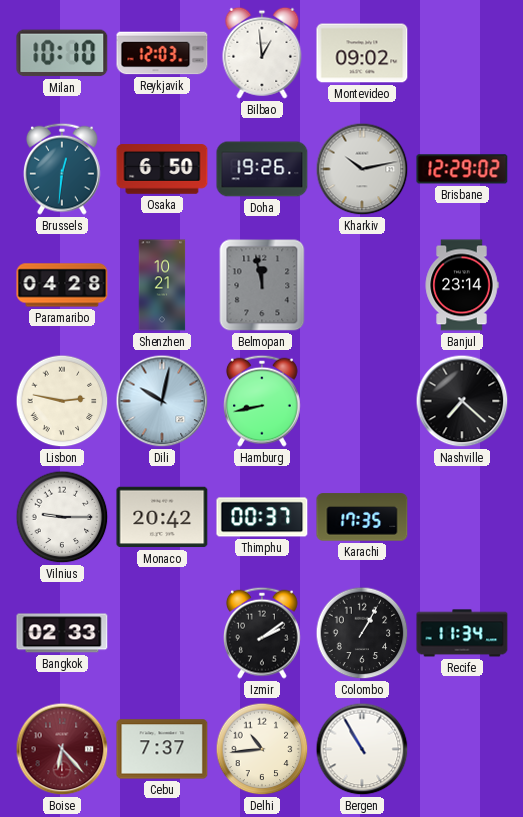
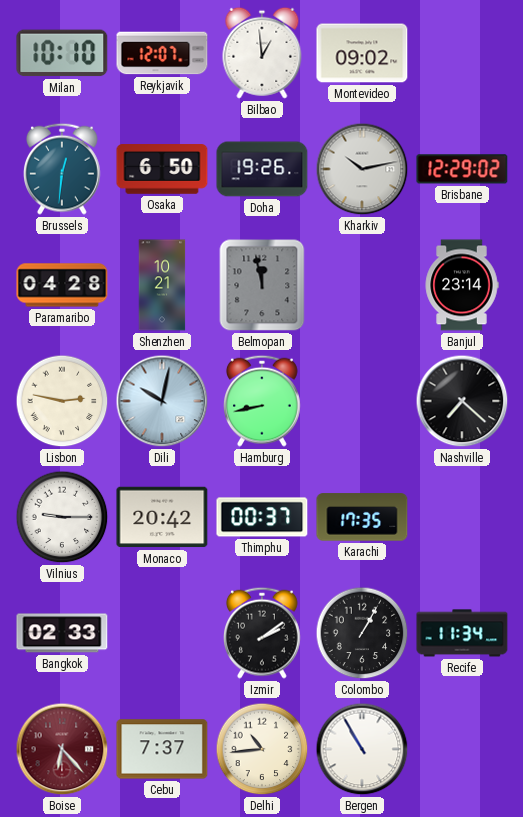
Reykjavik: 12:03 -> 12:07
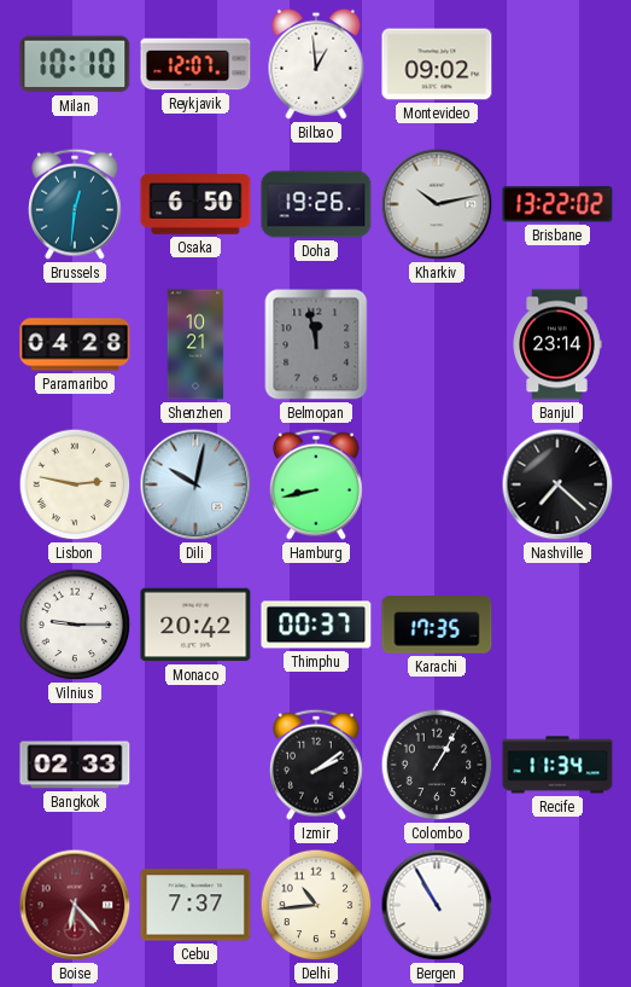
Brisbane: 12:29 -> 13:22
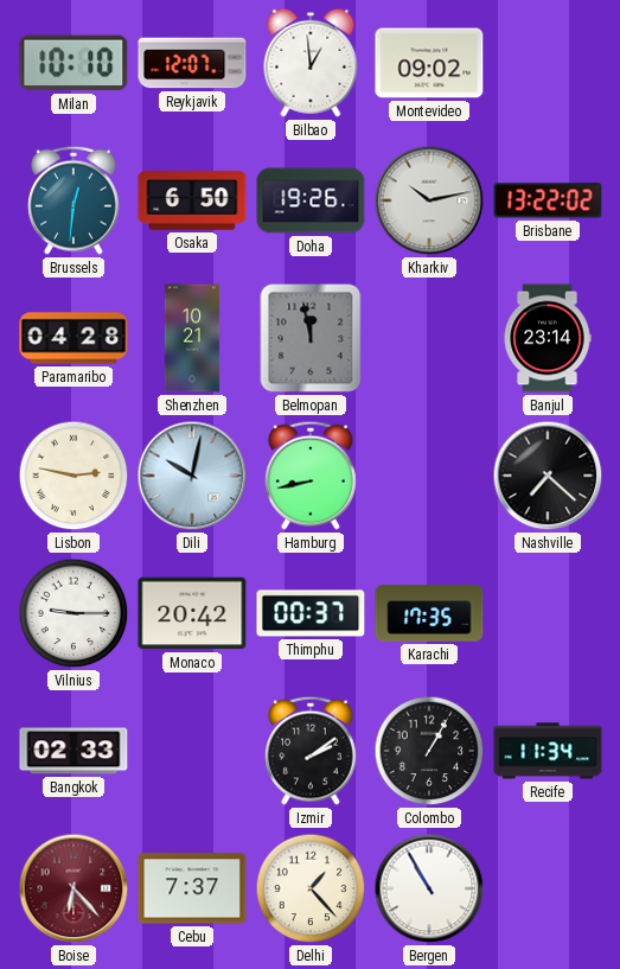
Delhi: 10:44 -> 1:23
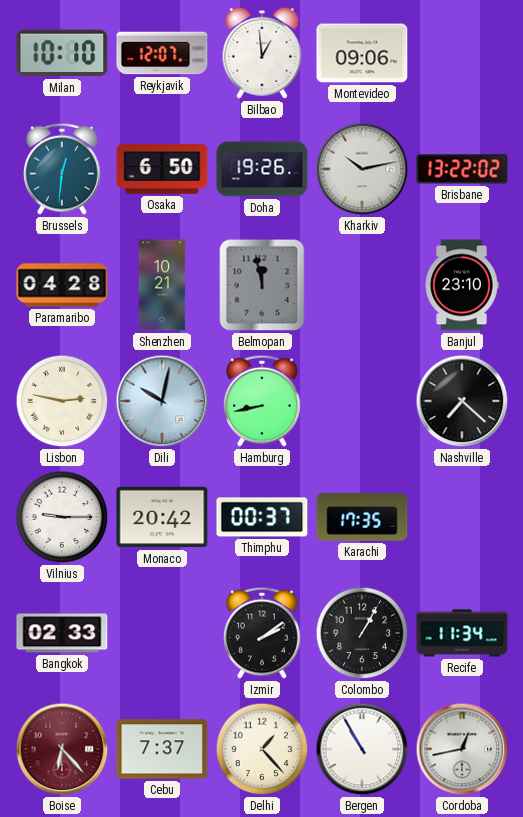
Montevideo: 09:02 -> 09:06
Banjul: 23:14 -> 23:10
Cordoba: none -> 12:43
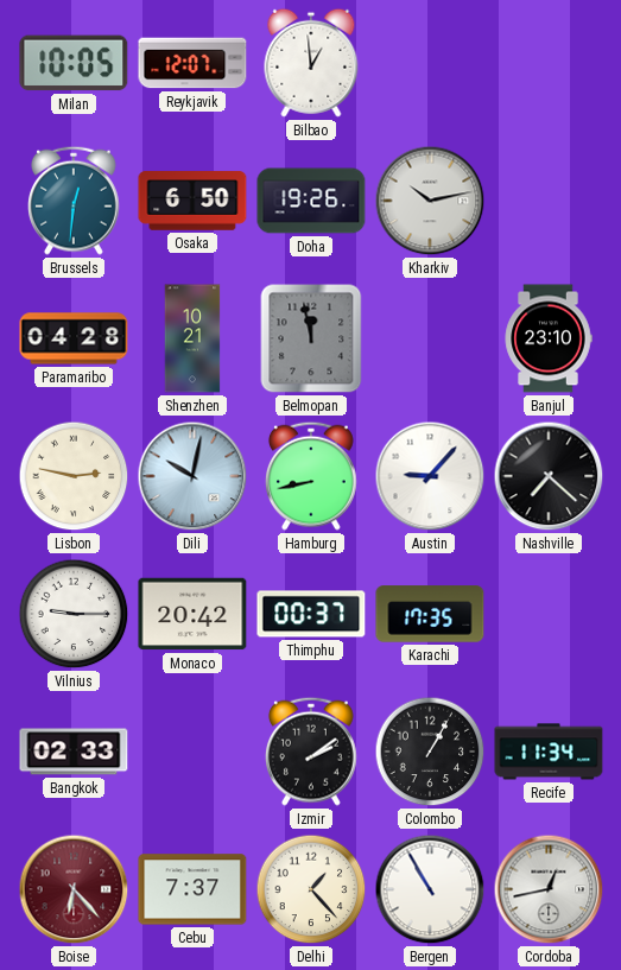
Milan: 10:10 -> 10:05
Montevideo: 09:06 -> none
Brisbane: 13:22 -> none
Austin: none -> 9:07
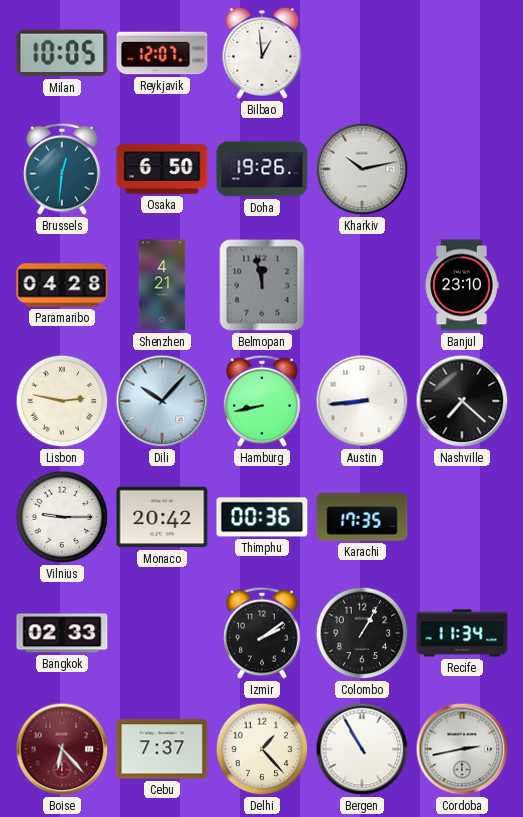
Shenzhen: 10:21 -> 4:21
Dili: 10:02 -> 10:07
Austin: 9:07 -> 8:44
Thimphu: 00:37 -> 00:36
Cordoba: 12:43 -> 2:43
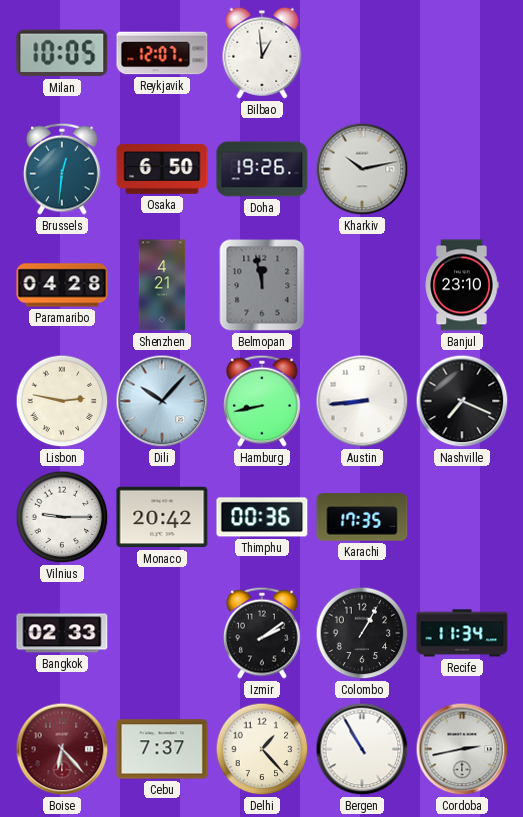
Nashville: 7:22 -> 7:19
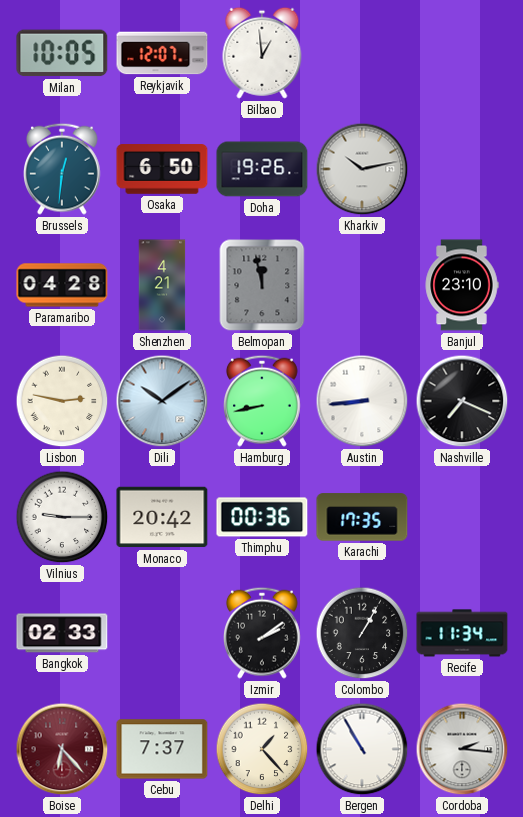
Dili: 10:07 -> 10:09
Cordoba: 2:43 -> 2:16
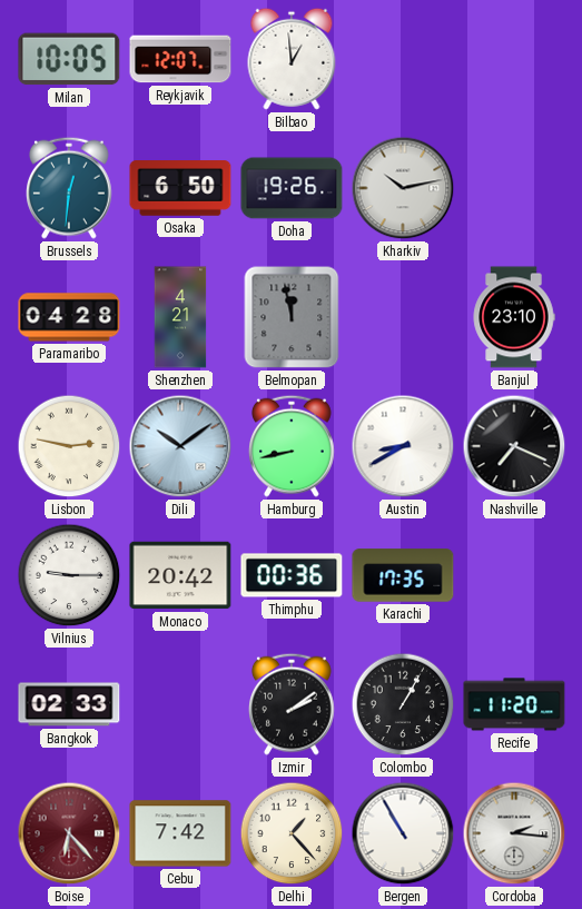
Austin: 8:44 -> 8:40
Recife: 11:34 -> 11:20
Cebu: 7:37 -> 7:42
